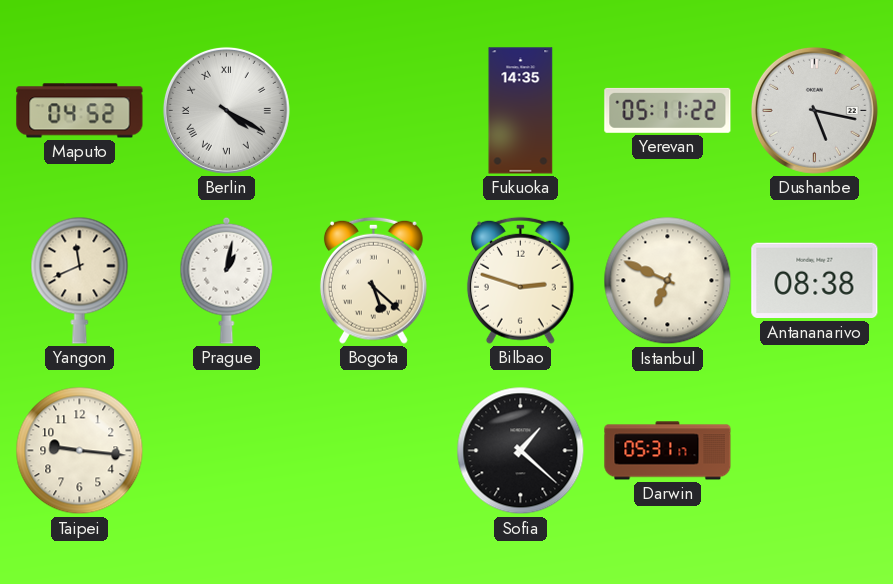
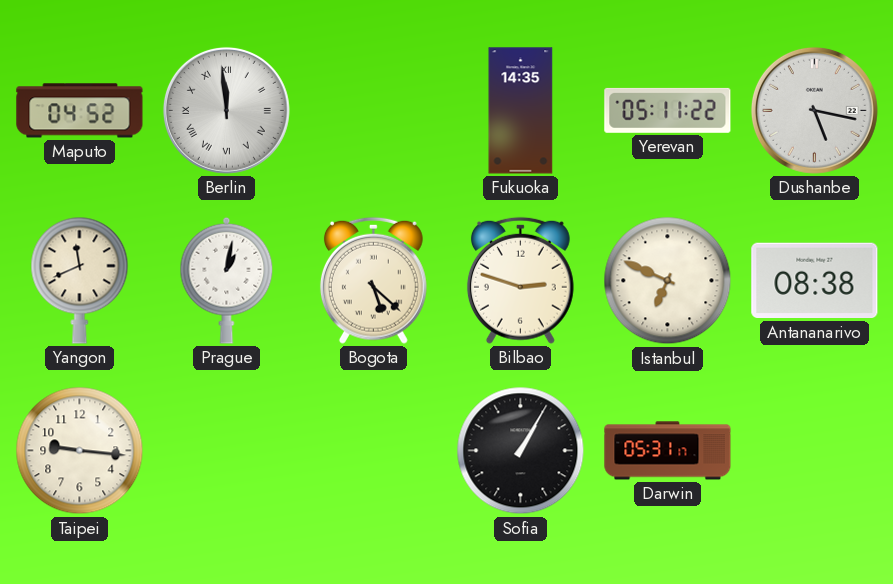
Berlin: 4:20 -> 11:59
Sofia: 1:22 -> 1:05
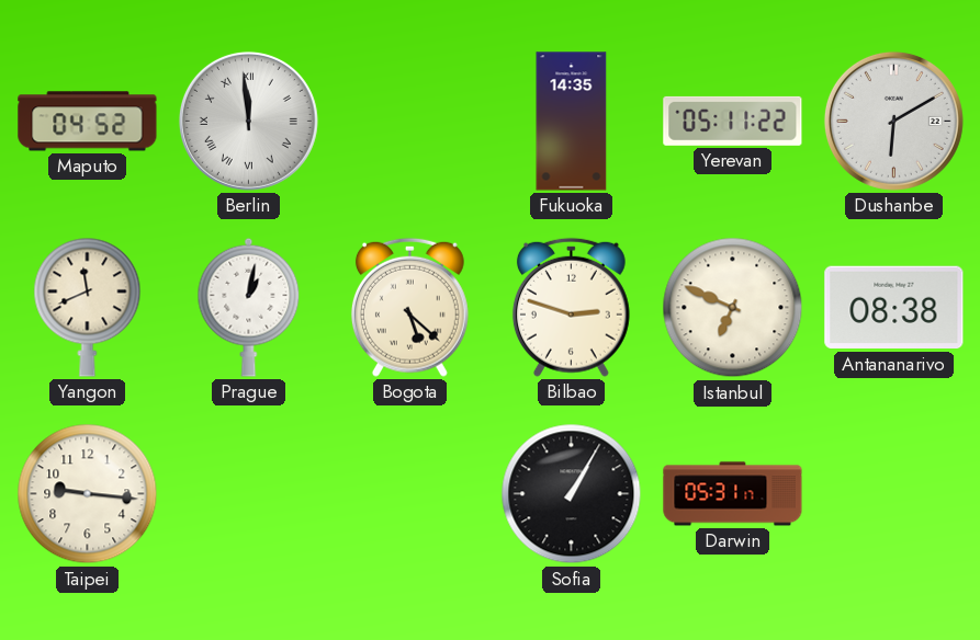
Dushanbe: 5:17 -> 6:10
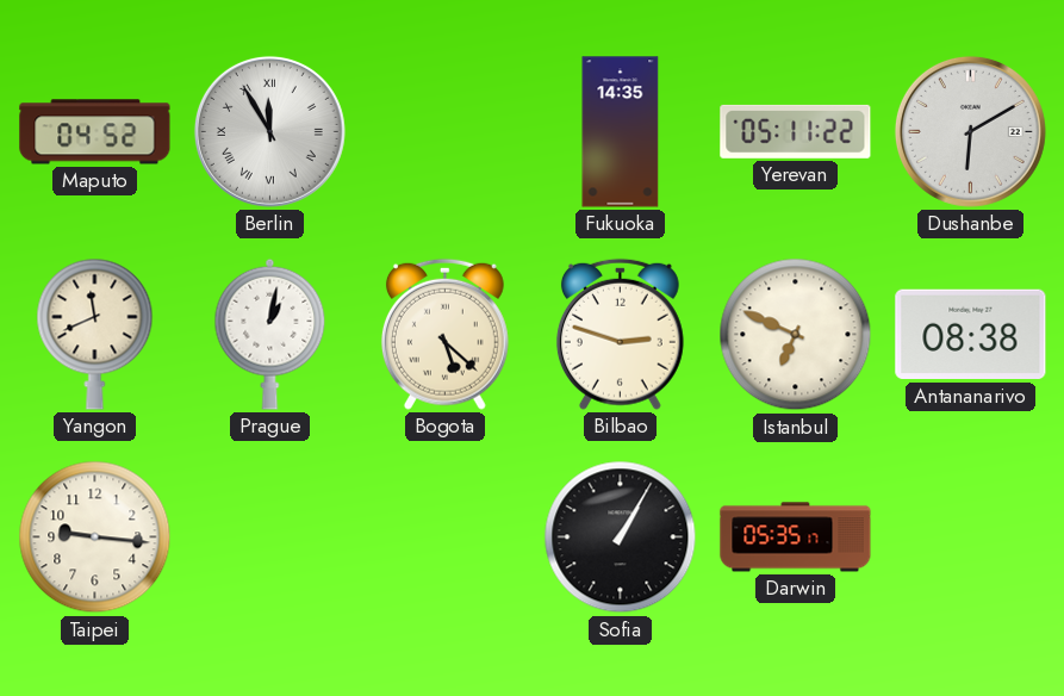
Berlin: 11:59 -> 11:55
Darwin: 05:31 -> 05:35
